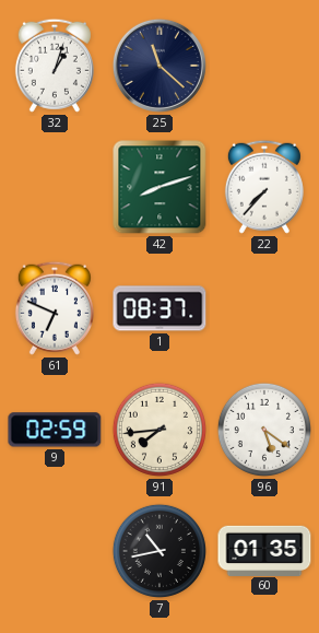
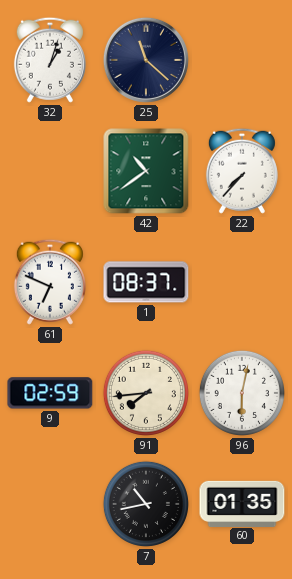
42: 8:12 -> 10:39
96: 5:21 -> 6:02
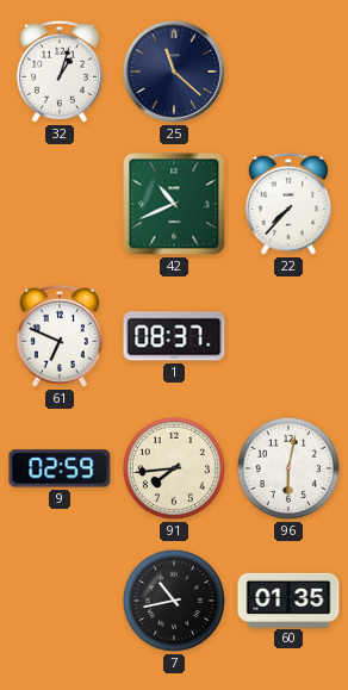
42: 10:39 -> 10:41
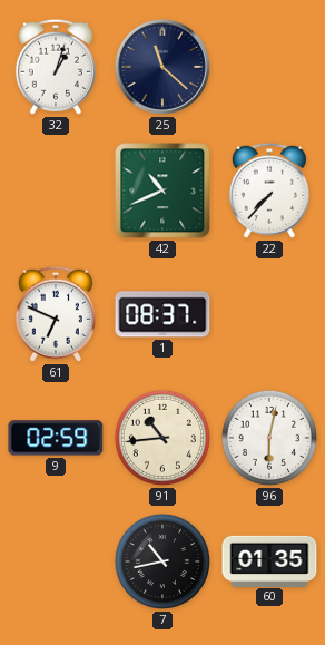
91: 7:44 -> 10:44
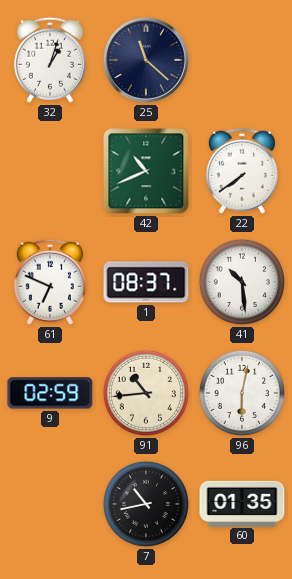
22: 7:37 -> 7:39
41: none -> 10:29
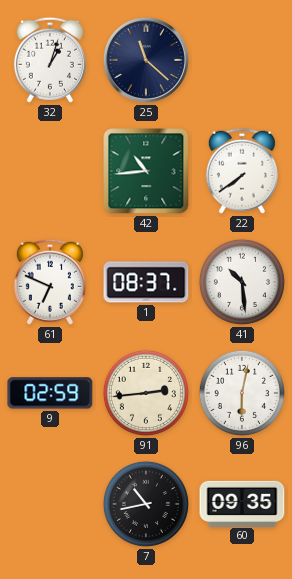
42: 10:41 -> 10:44
91: 10:44 -> 2:44
60: 01:35 -> 09:35
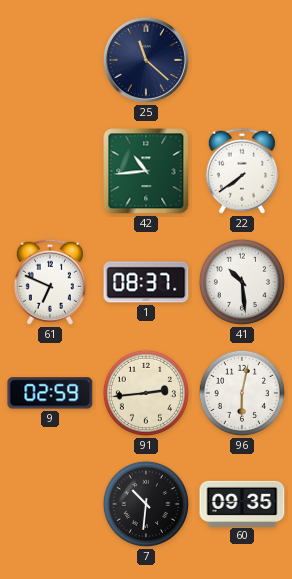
32: 1:03 -> none
7: 10:43 -> 10:31
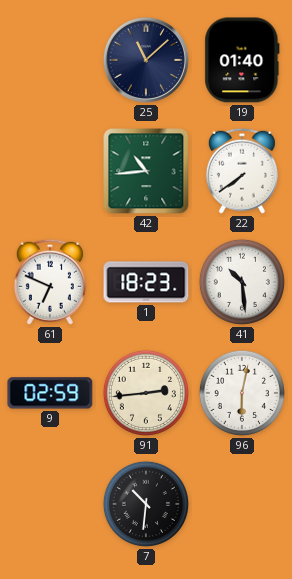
25: 11:22 -> 11:08
19: none -> 01:40
1: 08:37 -> 18:23
60: 09:35 -> none
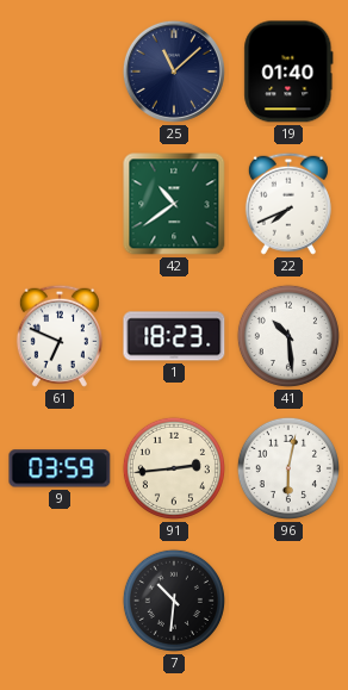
42: 10:44 -> 10:39
22: 7:39 -> 7:41
9: 02:59 -> 03:59
